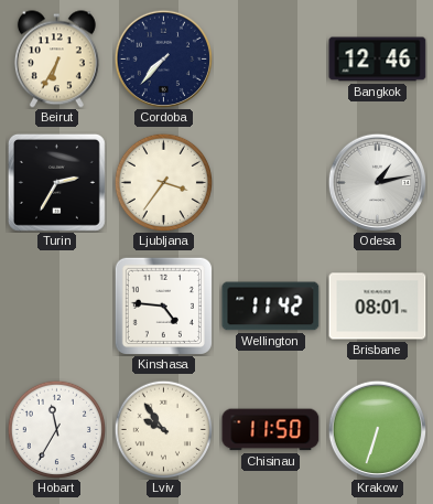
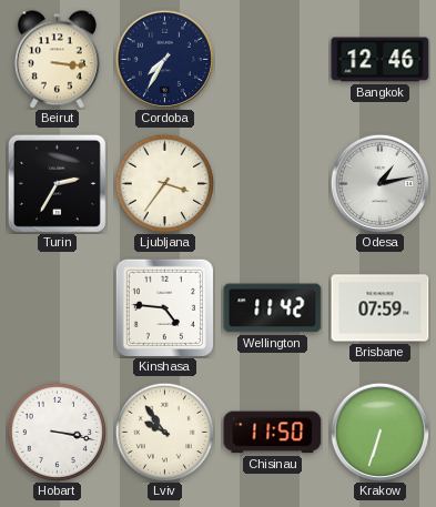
Beirut: 6:35 -> 3:16
Cordoba: 7:37 -> 7:35
Brisbane: 08:01 -> 07:59
Hobart: 11:35 -> 3:17
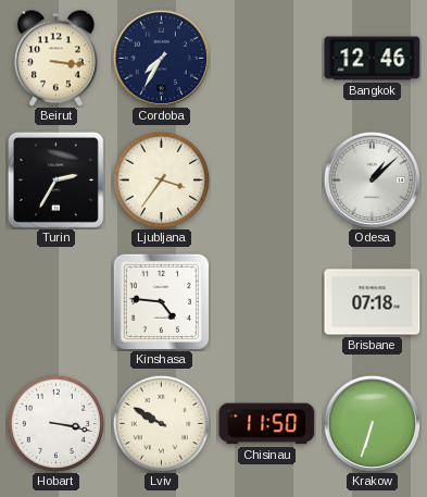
Odesa: 1:13 -> 1:08
Wellington: 11:42 -> none
Brisbane: 07:59 -> 07:18
Lviv: 9:54 -> 9:50
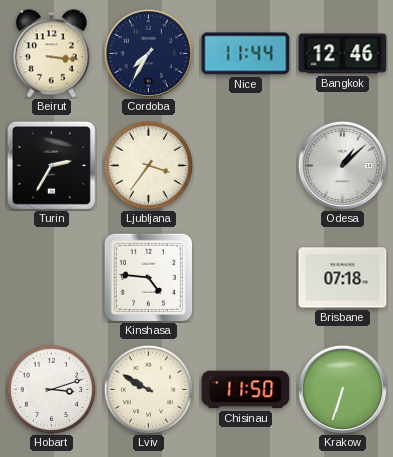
Nice: none -> 11:44
Hobart: 3:17 -> 3:12
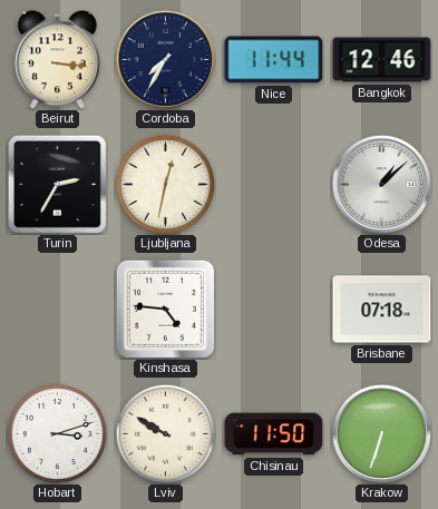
Ljubljana: 3:36 -> 12:32
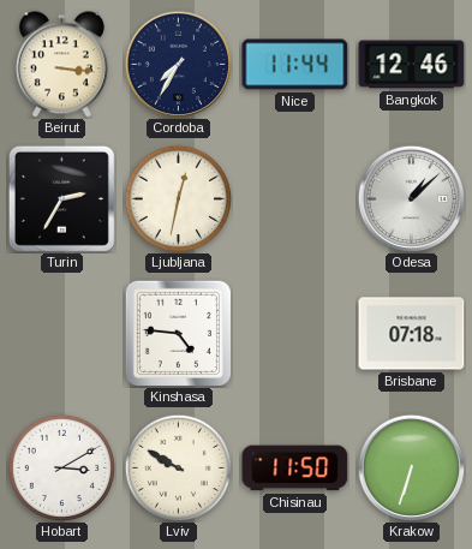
Hobart: 3:12 -> 3:10
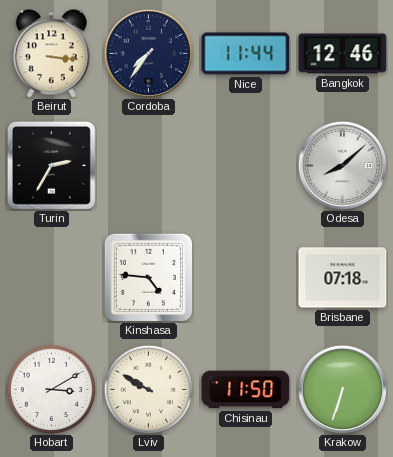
Cordoba: 7:35 -> 7:36
Ljubljana: 12:32 -> none
Odesa: 1:08 -> 8:08
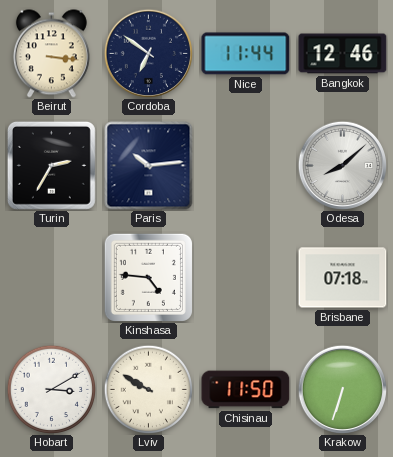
Cordoba: 7:36 -> 6:51
Paris: none -> 10:14
